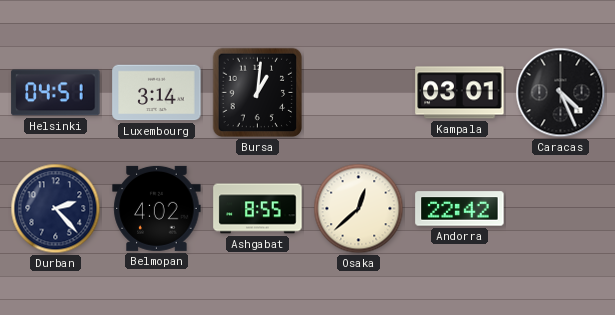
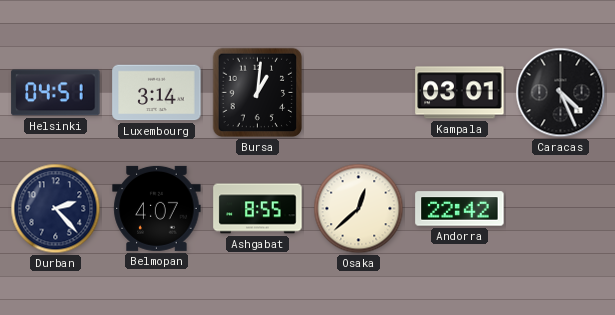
Belmopan: 4:02 -> 4:07
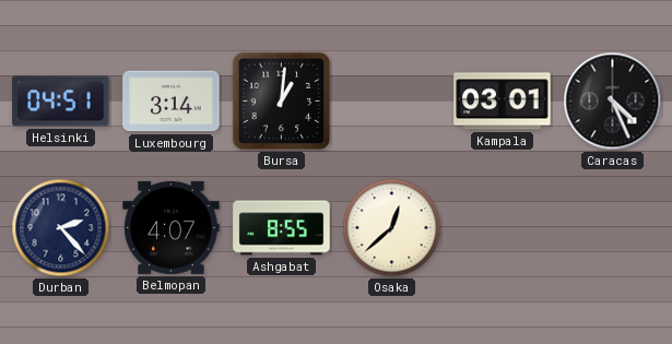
Andorra: 22:42 -> none
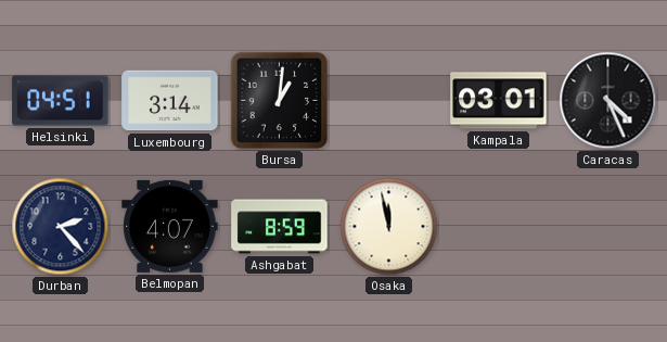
Ashgabat: 8:55 -> 8:59
Osaka: 12:38 -> 11:58
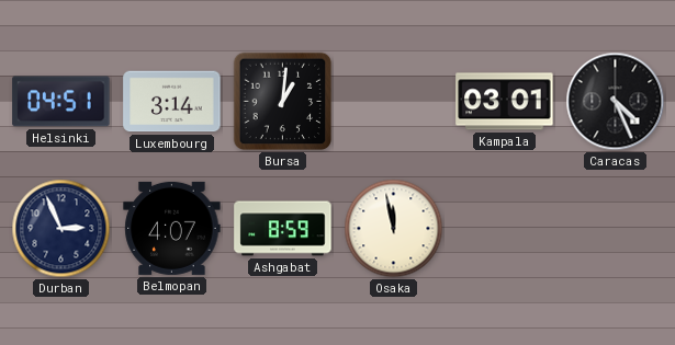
Durban: 2:23 -> 2:56
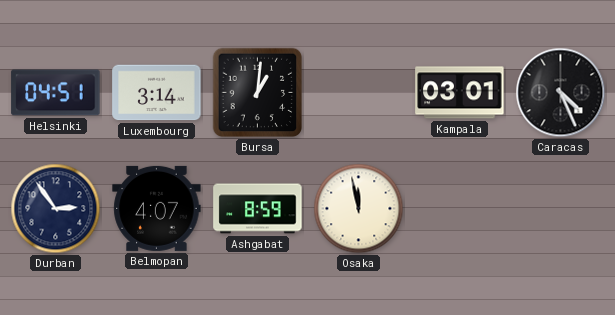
Durban: 2:56 -> 2:54
